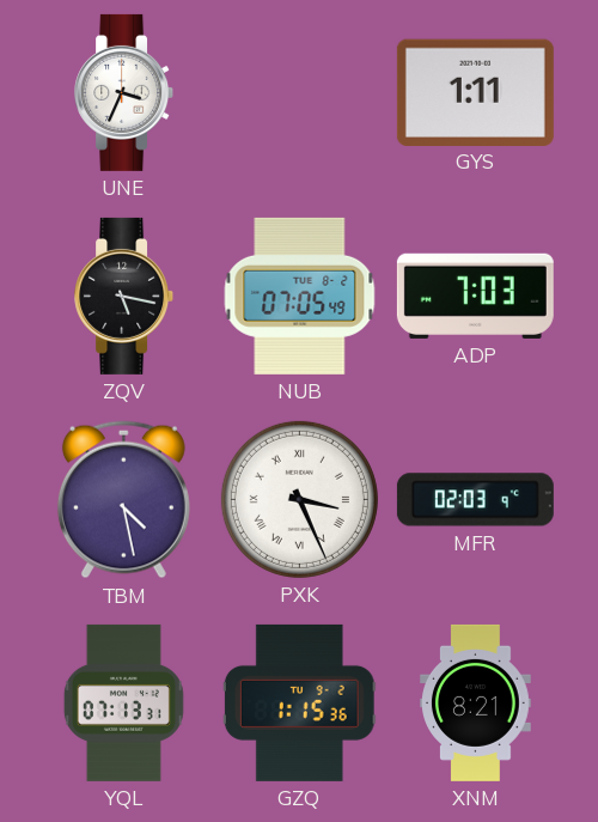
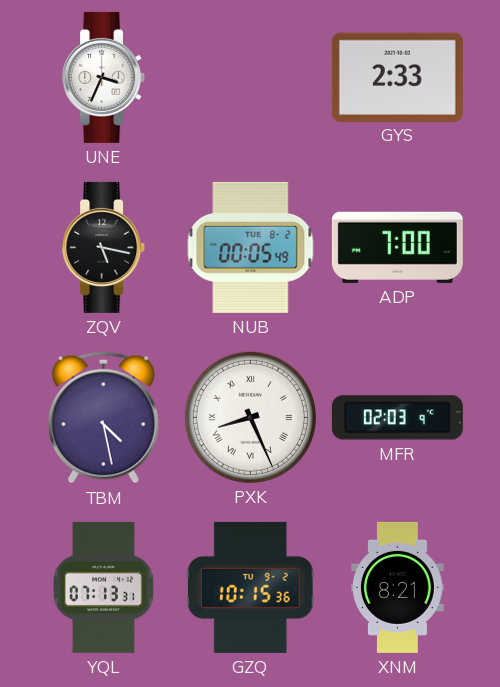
GYS: 1:11 -> 2:33
NUB: 07:05 -> 00:05
ADP: 7:03 -> 7:00
PXK: 3:26 -> 8:26
GZQ: 1:15 -> 10:15
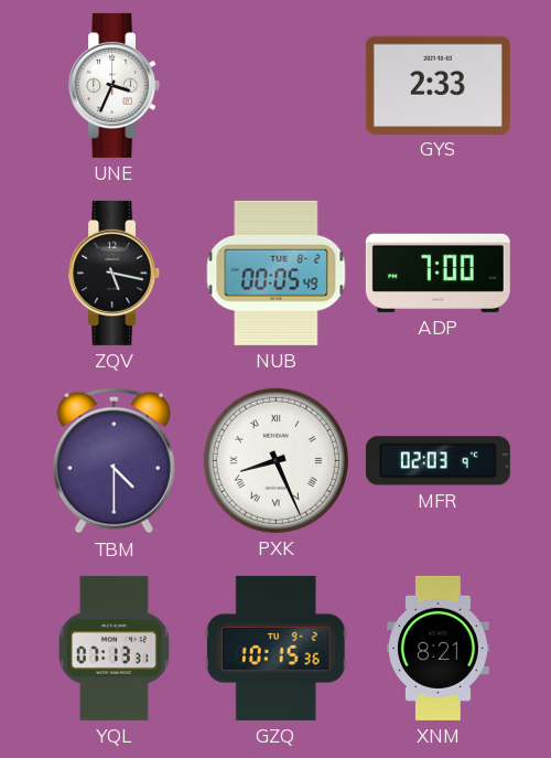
TBM: 4:28 -> 4:30
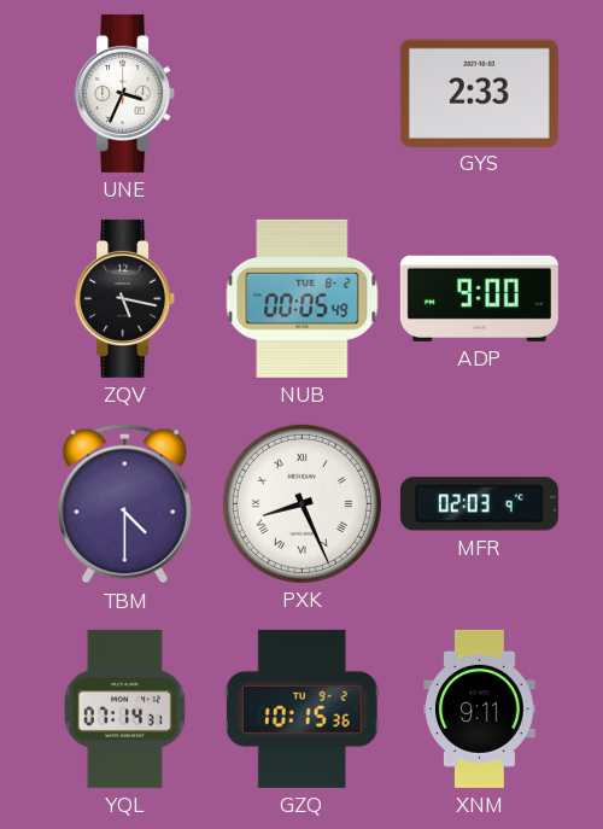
ADP: 7:00 -> 9:00
YQL: 07:13 -> 07:14
XNM: 8:21 -> 9:11
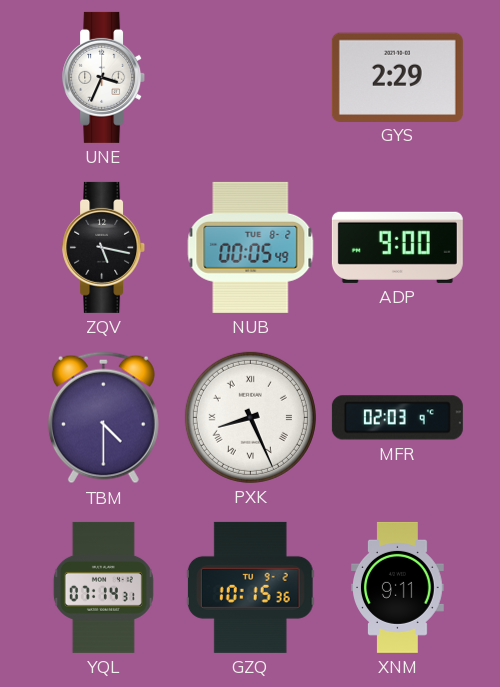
GYS: 2:33 -> 2:29
